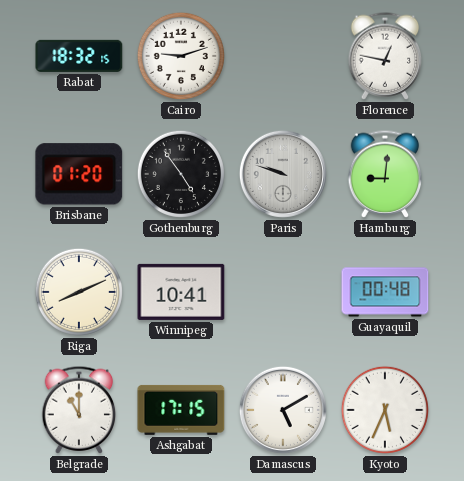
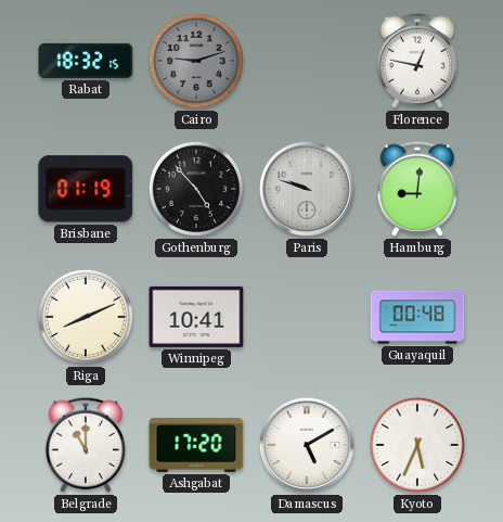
Cairo dial: white -> grey
Brisbane: 01:20 -> 01:19
Gothenburg: 4:54 -> 4:53
Ashgabat: 17:15 -> 17:20
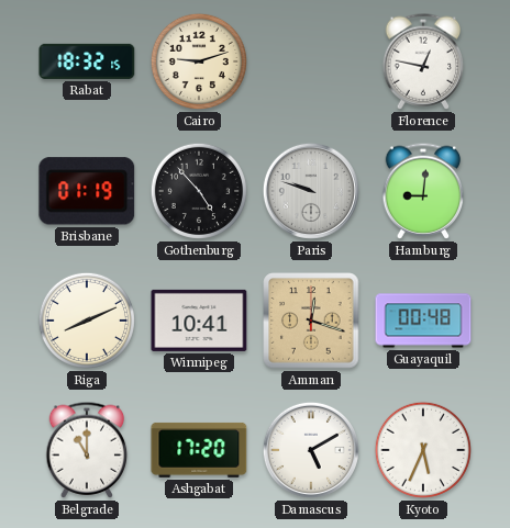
Cairo dial: grey -> cream
Amman: none -> 12:18
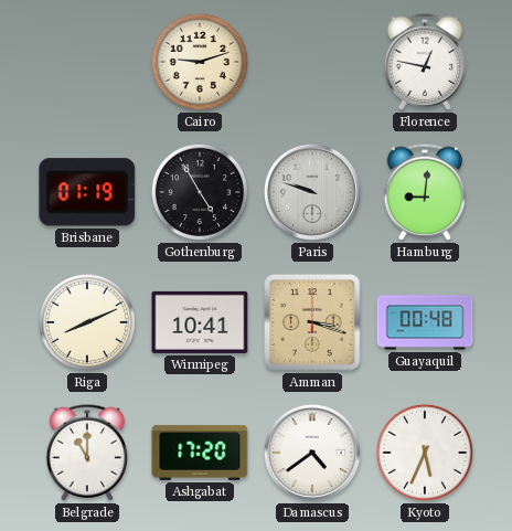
Rabat: 18:32 -> none
Gothenburg: 4:53 -> 4:55
Amman: 12:18 -> 3:18
Damascus: 5:10 -> 4:39
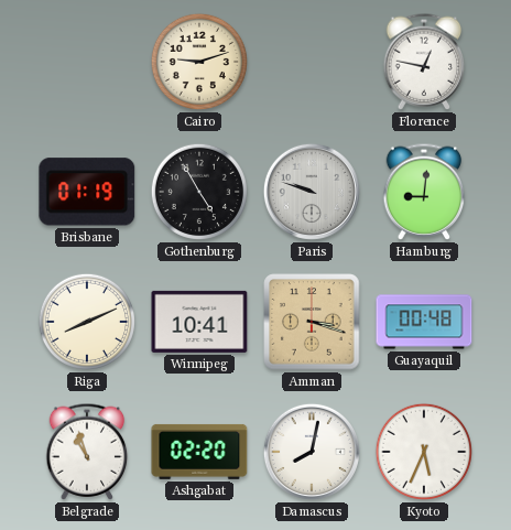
Belgrade: 11:00 -> 10:57
Ashgabat: 17:20 -> 02:20
Damascus: 4:39 -> 8:02
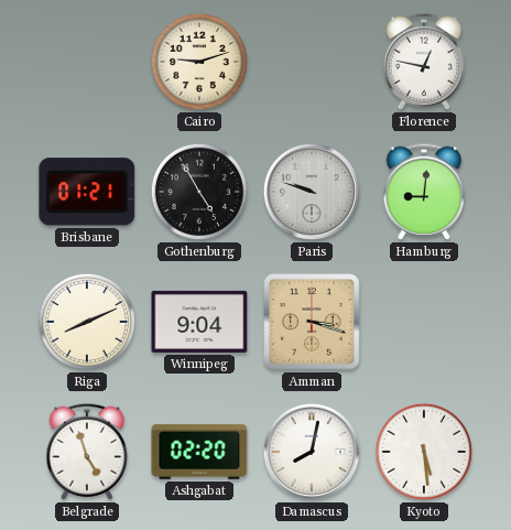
Brisbane: 01:19 -> 01:21
Winnipeg: 10:41 -> 9:04
Guayaquil: 00:48 -> none
Belgrade: 10:57 -> 4:57
Kyoto: 5:34 -> 5:29
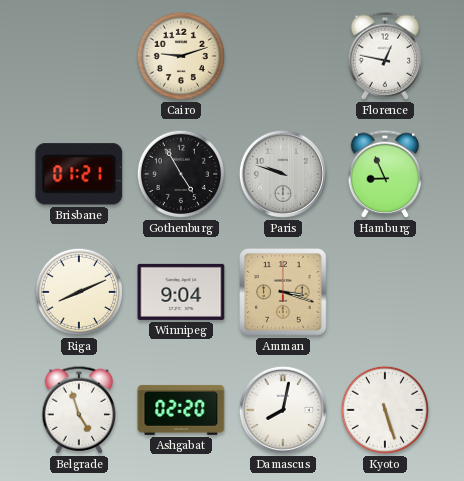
Hamburg: 9:01 -> 8:56
Kyoto: 5:29 -> 5:27
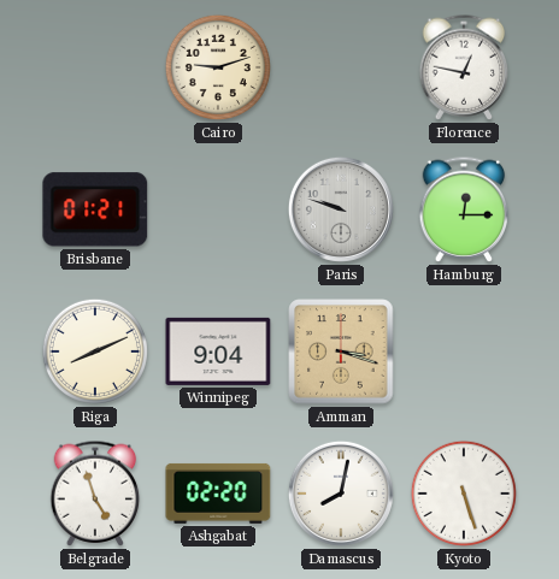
Gothenburg: 4:55 -> none
Hamburg: 8:56 -> 12:15
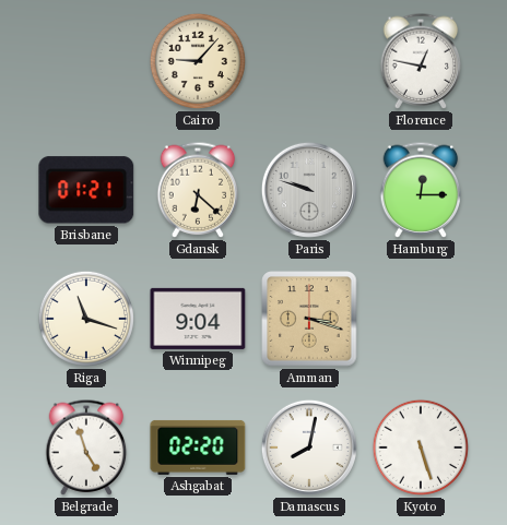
Cairo: 9:12 -> 9:07
Gdansk: none -> 6:22
Riga: 8:11 -> 11:18
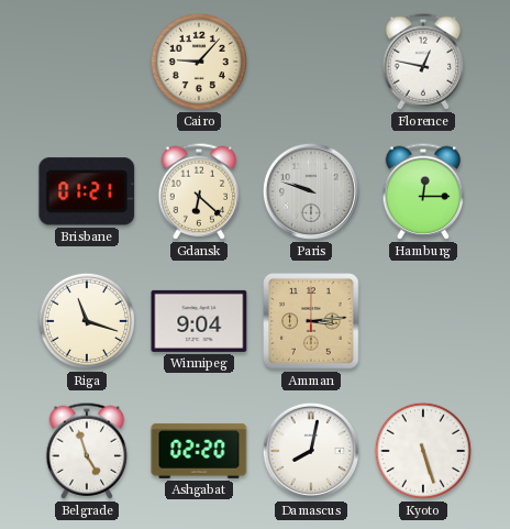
Amman: 3:18 -> 3:14
